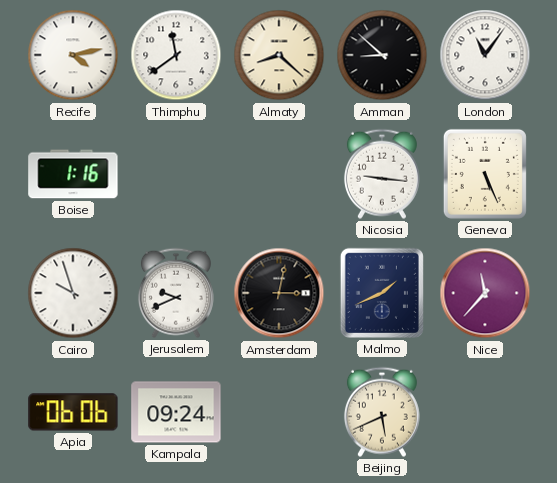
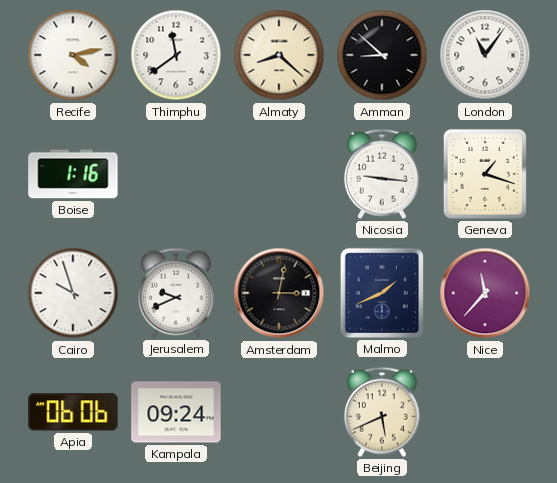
Geneva: 5:26 -> 1:18
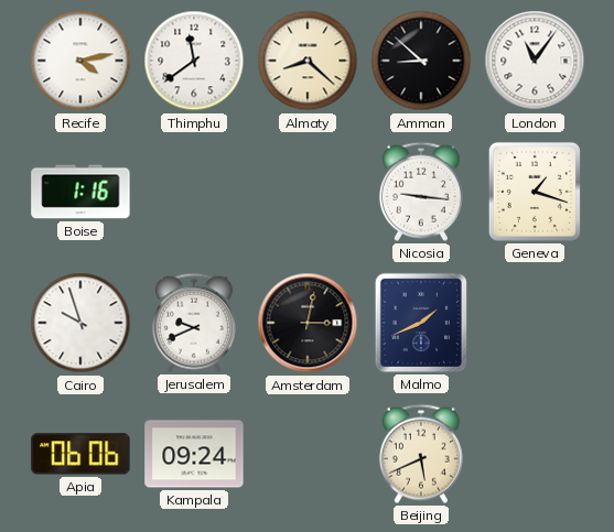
Nice: 11:37 -> none
